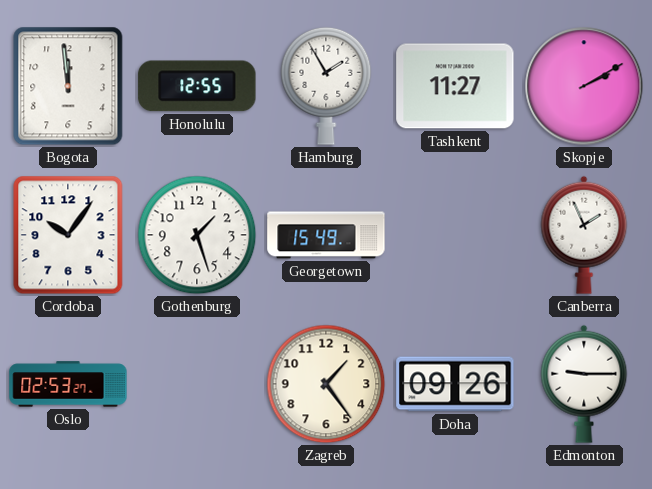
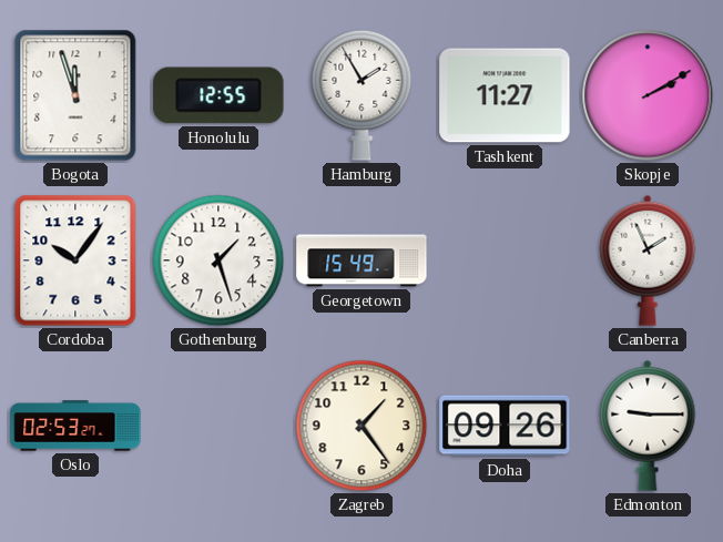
Bogota: 11:59 -> 11:57
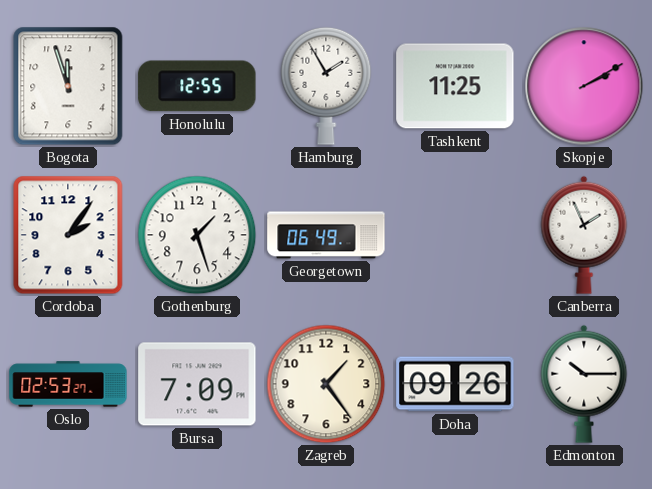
Tashkent: 11:27 -> 11:25
Cordoba: 10:06 -> 2:06
Georgetown: 15:49 -> 06:49
Bursa: none -> 7:09
Edmonton: 9:15 -> 10:15
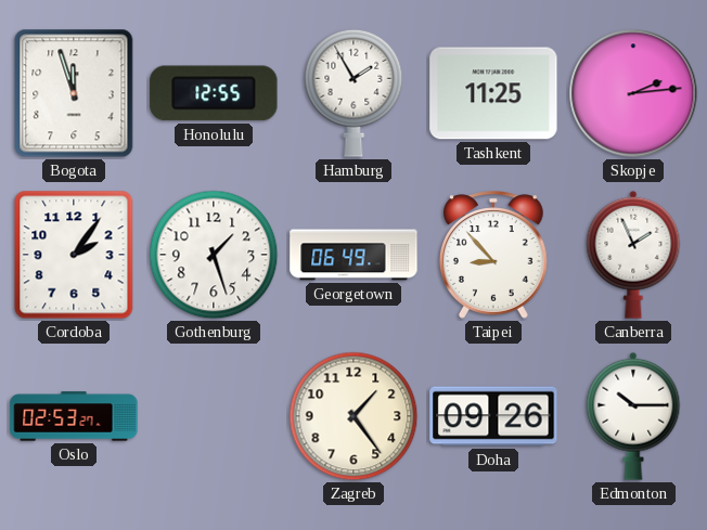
Skopje: 2:10 -> 2:14
Taipei: none -> 8:53
Bursa: 7:09 -> none
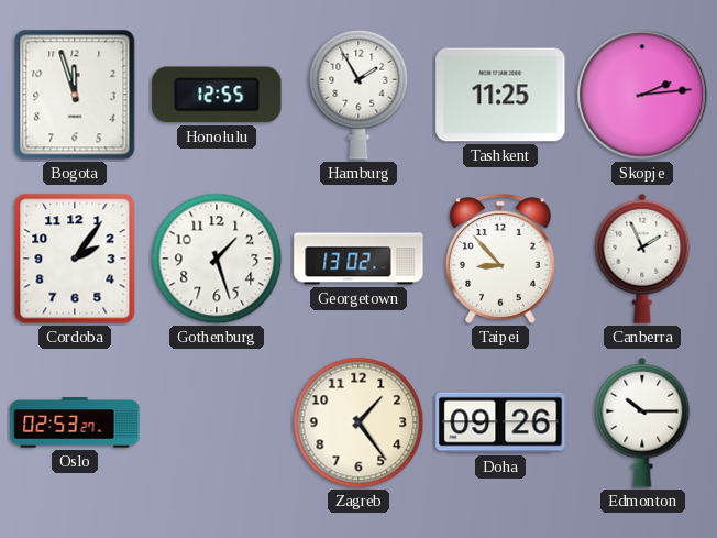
Georgetown: 06:49 -> 13:02
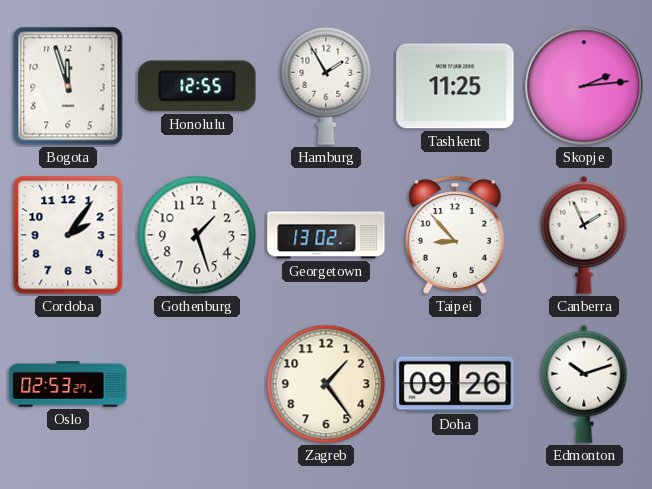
Edmonton: 10:15 -> 10:12
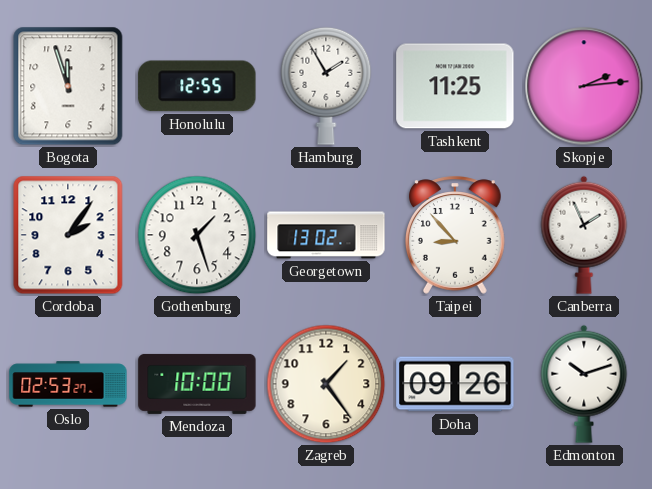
Mendoza: none -> 10:00
